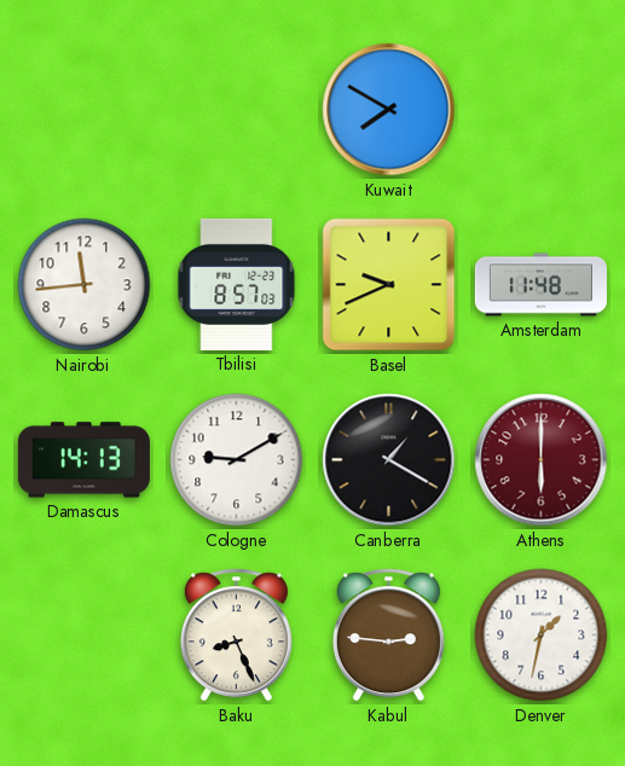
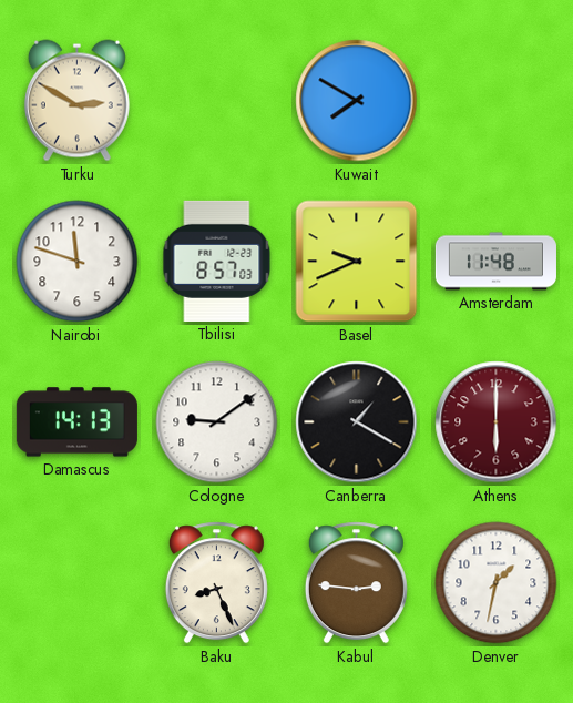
Turku: none -> 2:50
Nairobi: 11:44 -> 11:48
Cologne: 9:10 -> 9:09
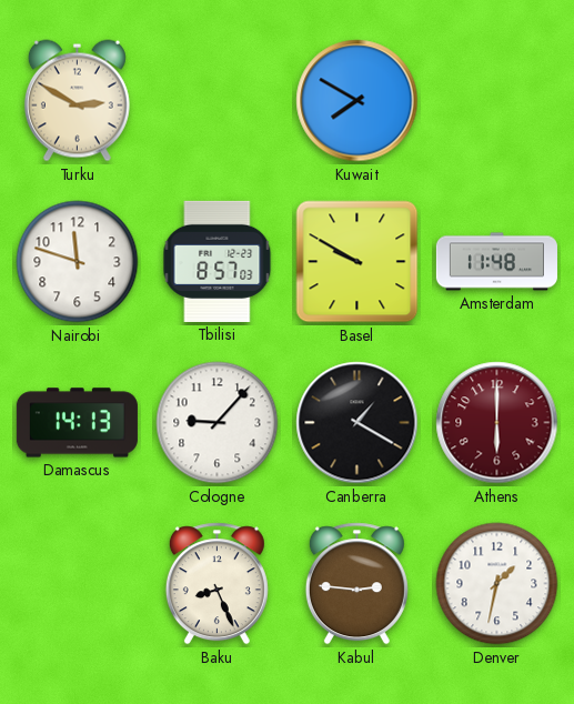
Basel: 9:41 -> 9:50
Cologne: 9:09 -> 9:07
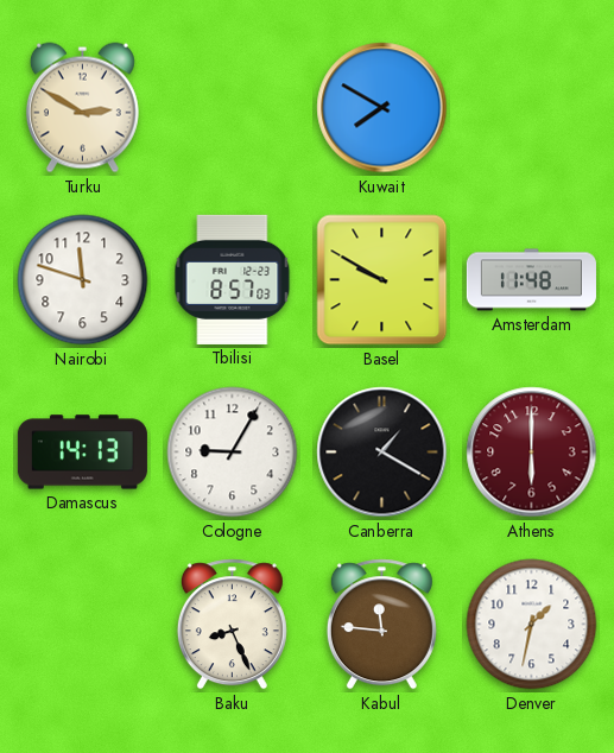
Cologne: 9:07 -> 9:05
Kabul: 2:46 -> 11:46
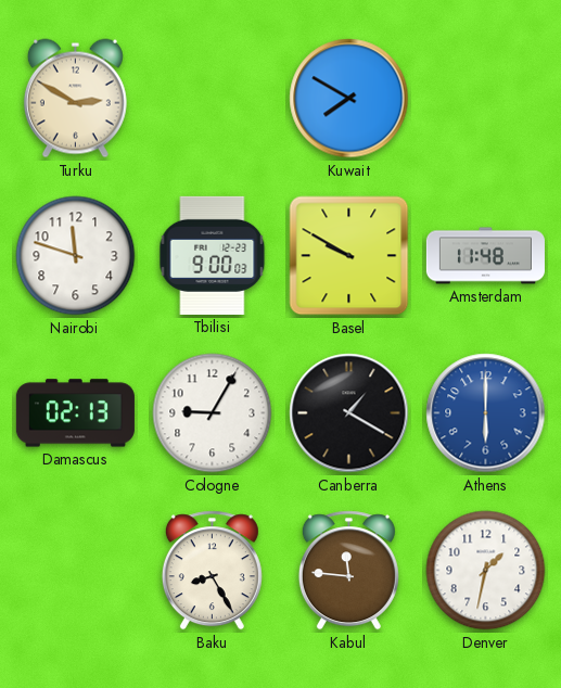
Tbilisi: 8:57 -> 9:00
Damascus: 14:13 -> 02:13
Athens dial: burgundy -> blue
Baku: 8:26 -> 8:25
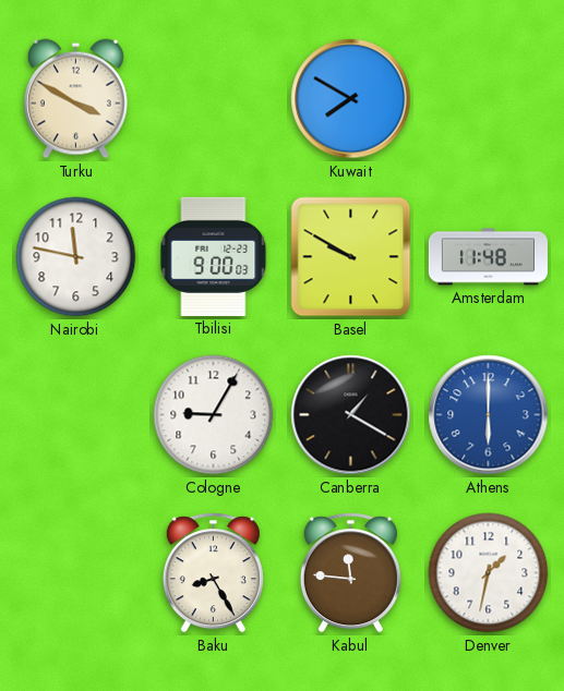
Turku: 2:50 -> 3:50
Nairobi: 11:48 -> 11:47
Damascus: 02:13 -> none
